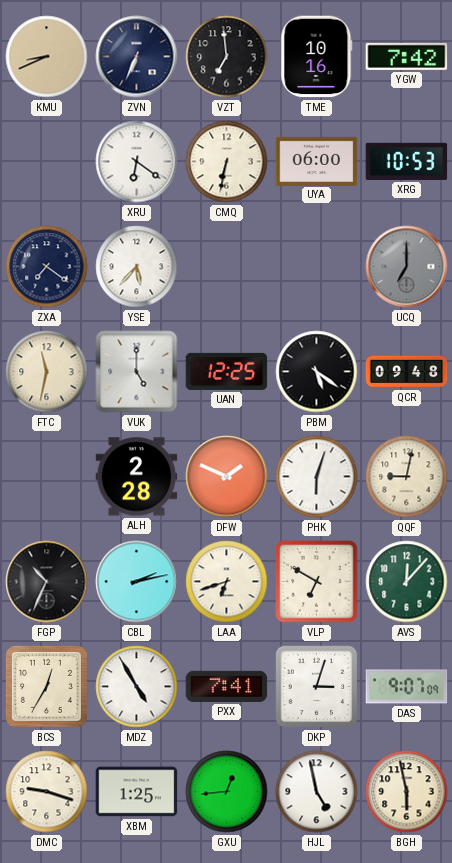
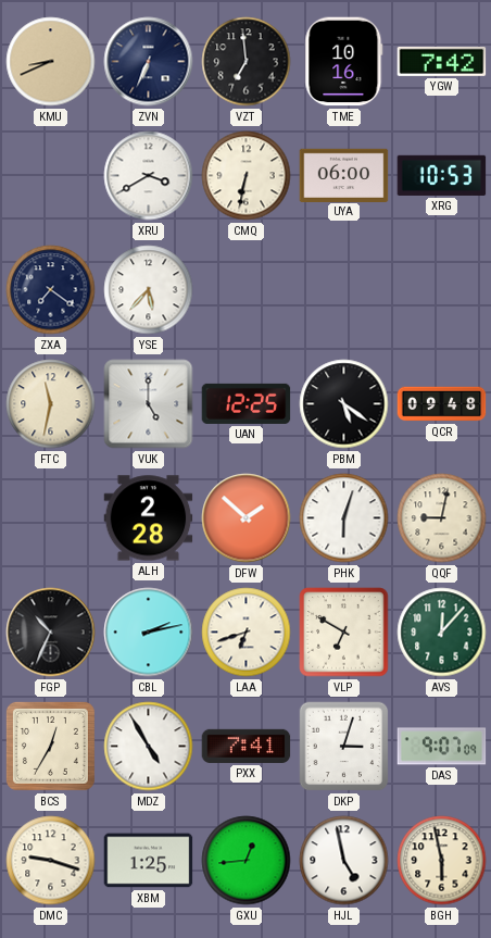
XRU: 6:21 -> 3:40
UCQ: 7:00 -> none
DFW: 1:49 -> 1:52
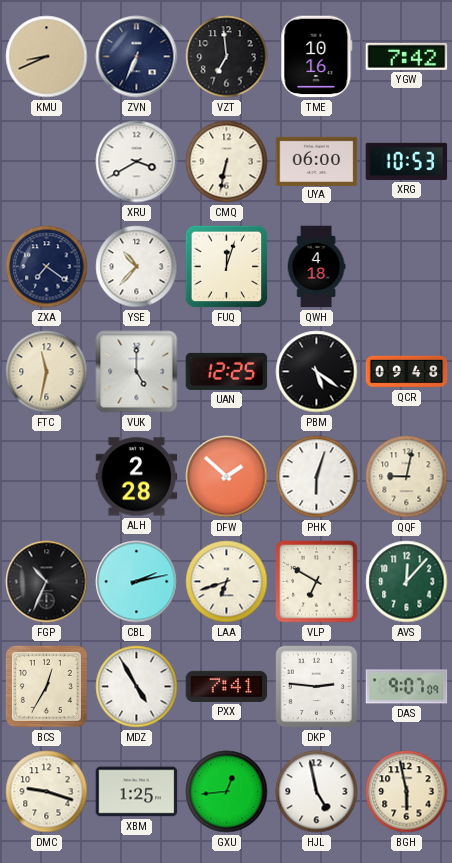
YSE: 5:37 -> 10:37
FUQ: none -> 12:03
QWH: none -> 4:18
DKP: 3:03 -> 2:46
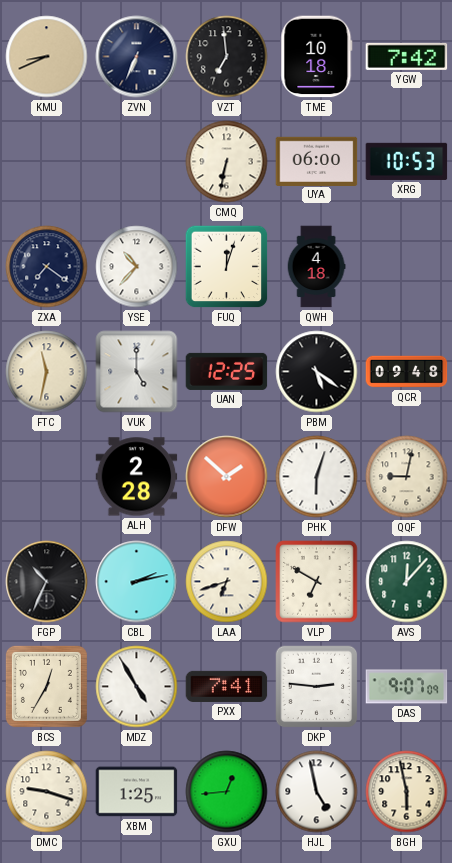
TME: 10:16 -> 10:18
XRU: 3:40 -> none
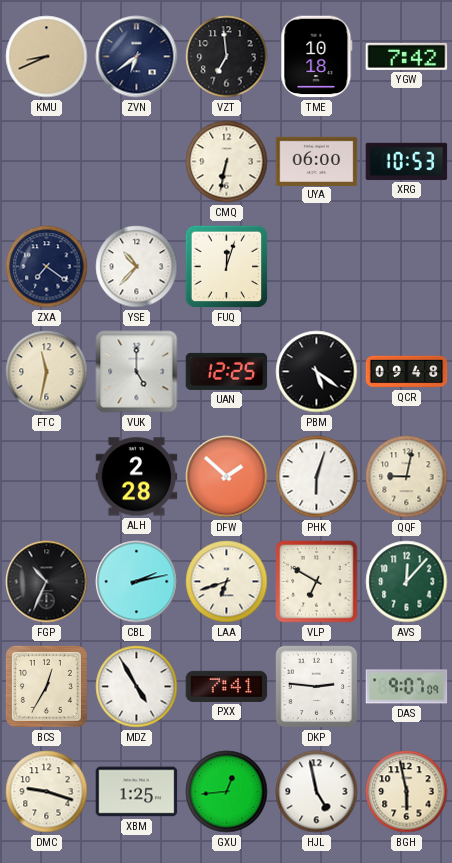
ZVN: 6:34 -> 6:39
QWH: 4:18 -> none
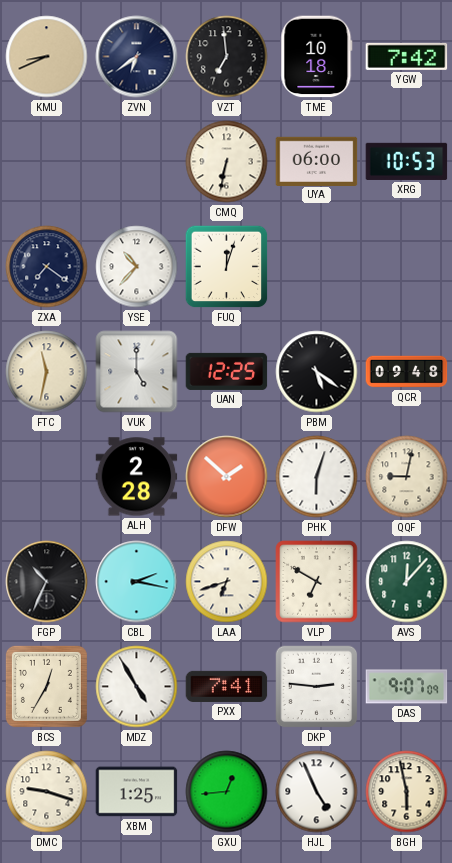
CBL: 2:13 -> 2:17
HJL: 4:58 -> 4:56
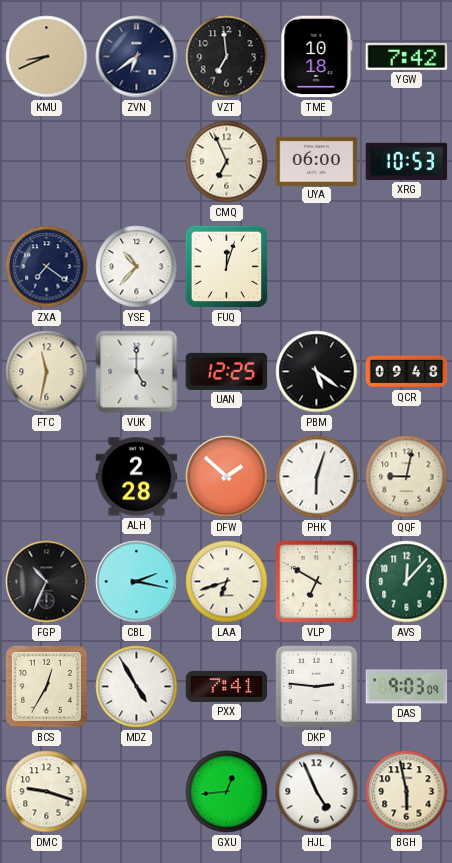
CMQ: 6:32 -> 6:56
DAS: 9:07 -> 9:03
XBM: 1:25 -> none
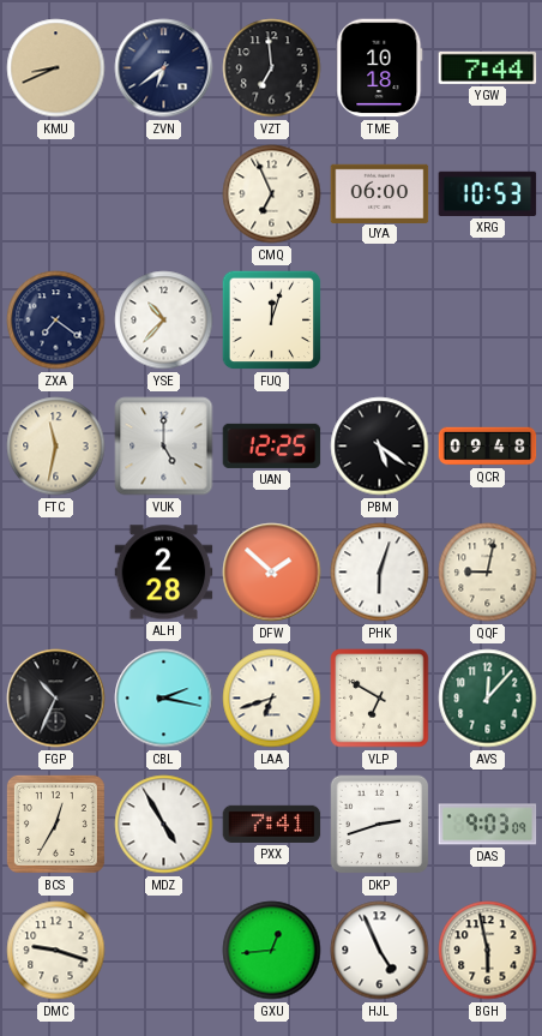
YGW: 7:42 -> 7:44
DKP: 2:46 -> 2:42
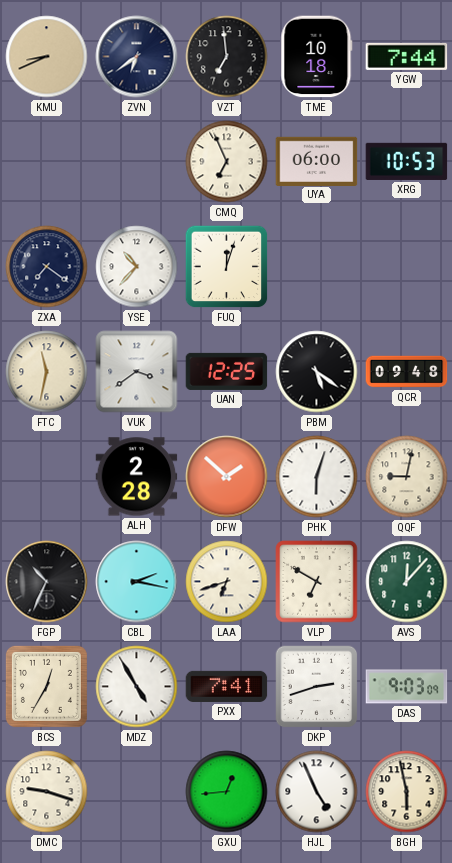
VUK: 5:00 -> 3:39
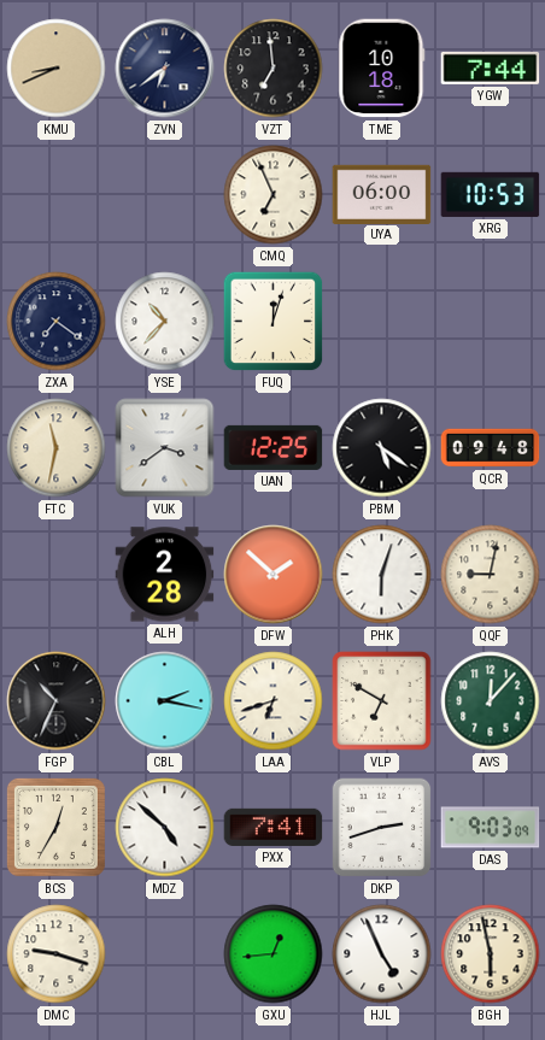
MDZ: 4:55 -> 4:52
